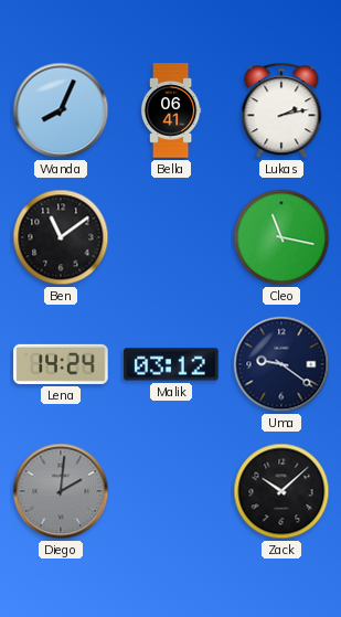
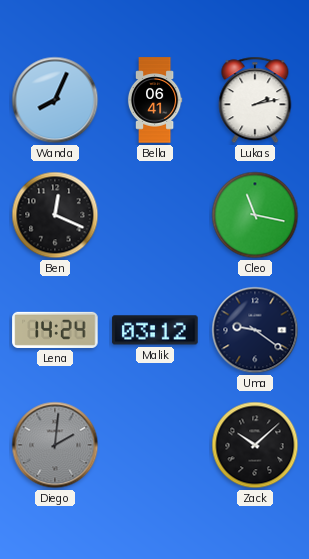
Ben: 11:09 -> 12:19
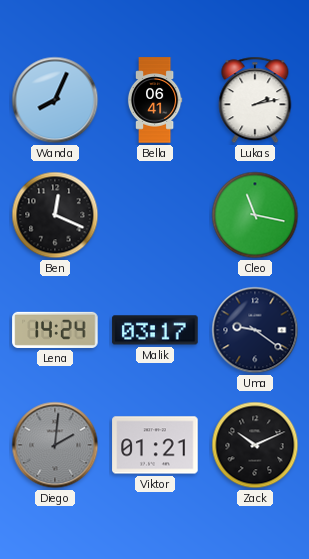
Malik: 03:12 -> 03:17
Viktor: none -> 01:21
Zack: 10:08 -> 10:11
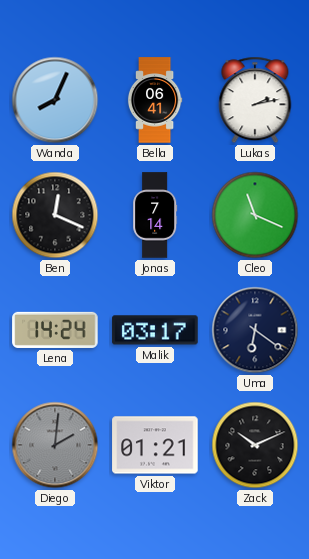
Jonas: none -> 7:14
Cleo: 11:17 -> 11:19
Uma: 9:21 -> 6:21
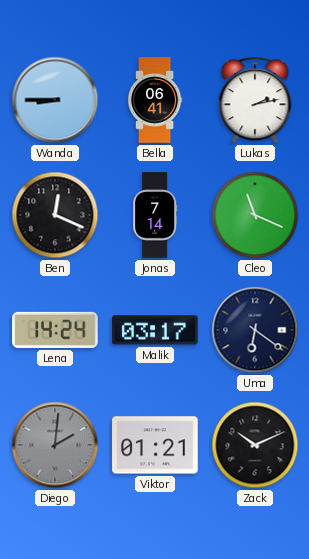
Wanda: 8:04 -> 8:45
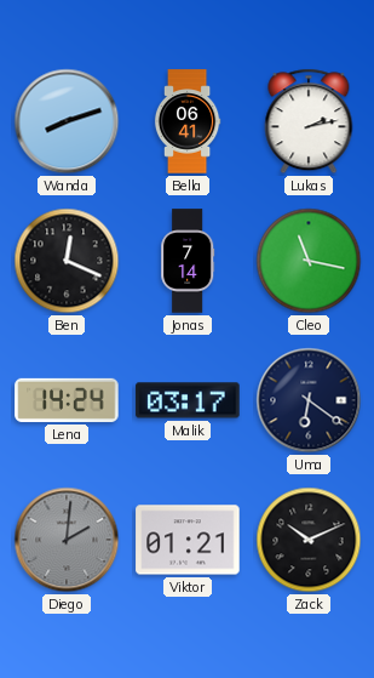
Wanda: 8:45 -> 8:12
Cleo: 11:19 -> 11:17
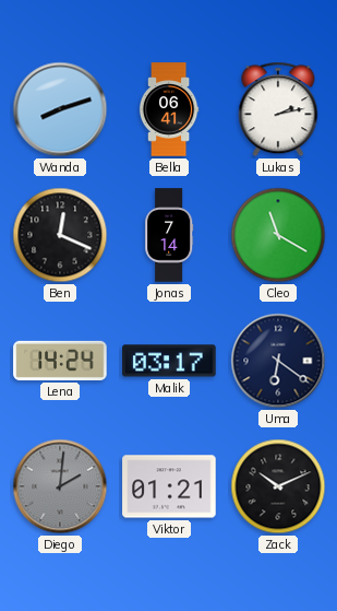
Cleo: 11:17 -> 11:20
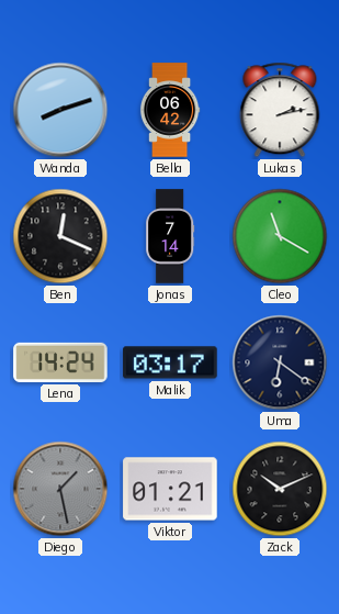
Bella: 06:41 -> 06:42
Diego: 2:01 -> 1:28
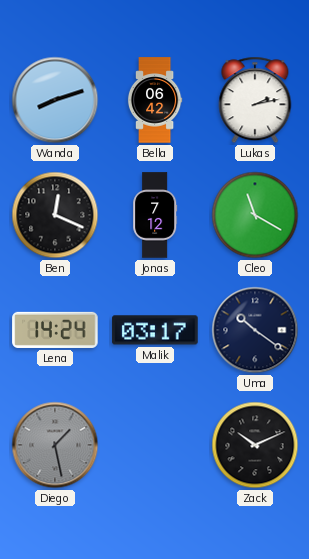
Jonas: 7:14 -> 7:12
Uma: 6:21 -> 10:21
Viktor: 01:21 -> none
